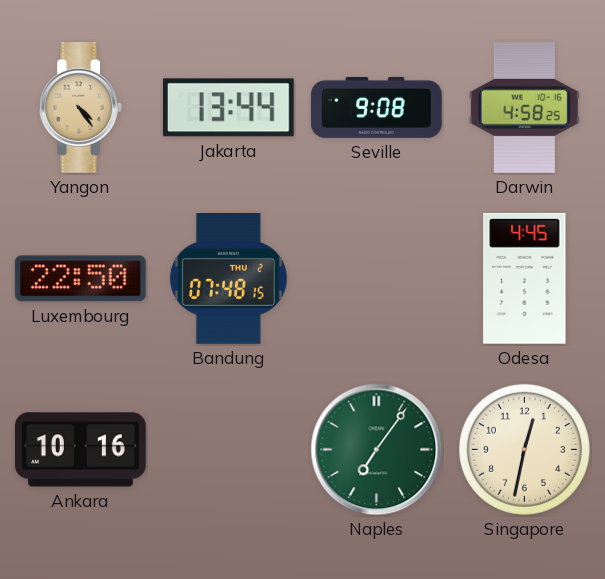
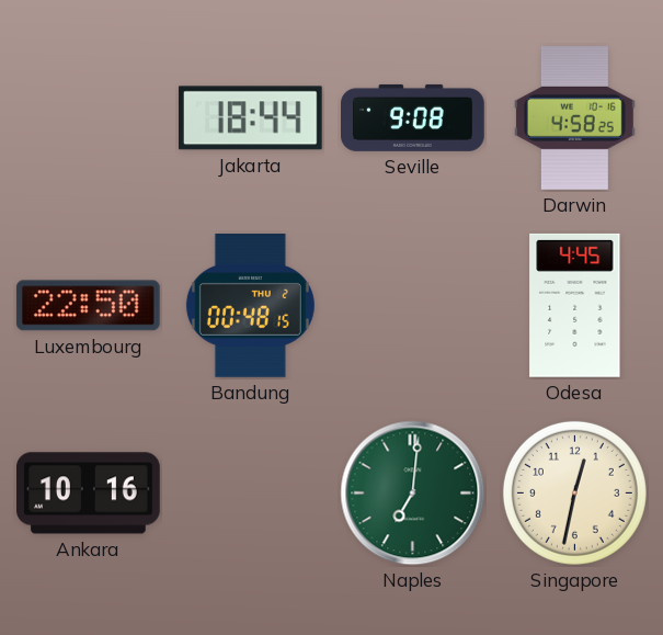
Yangon: 4:24 -> none
Jakarta: 13:44 -> 18:44
Bandung: 07:48 -> 00:48
Naples: 7:06 -> 7:01
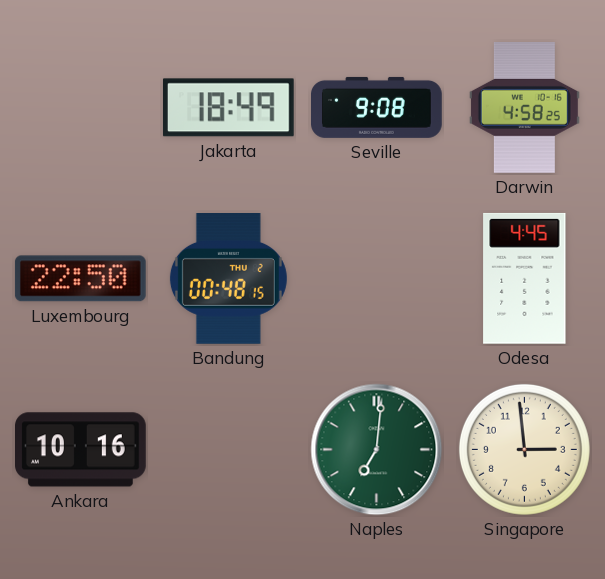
Jakarta: 18:44 -> 18:49
Singapore: 12:32 -> 2:59
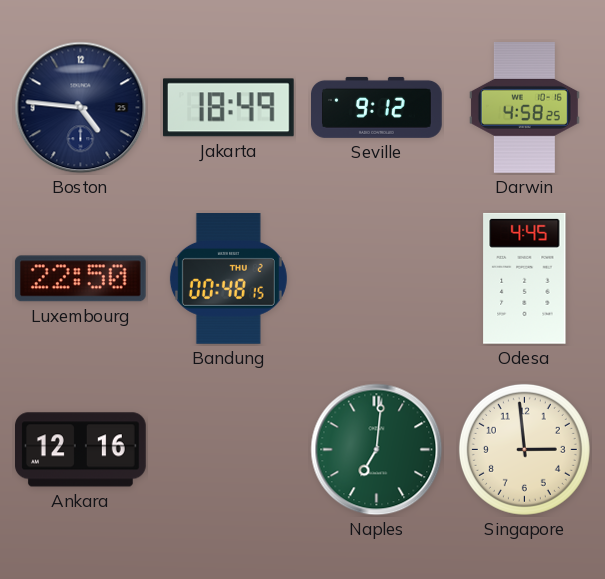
Boston: none -> 4:46
Seville: 9:08 -> 9:12
Ankara: 10:16 -> 12:16
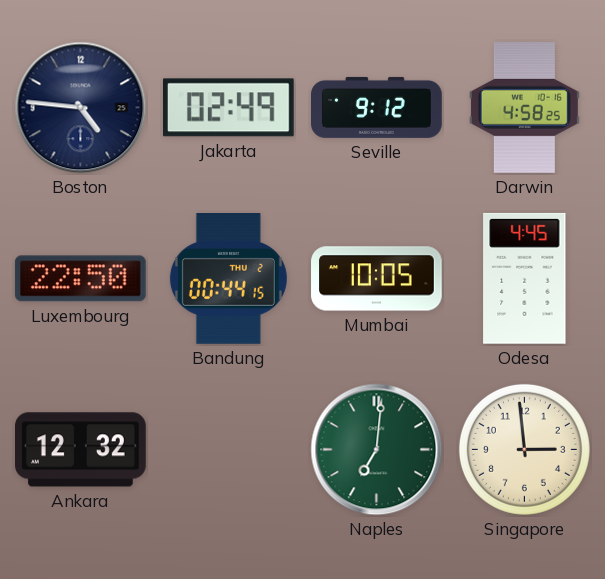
Jakarta: 18:49 -> 02:49
Bandung: 00:48 -> 00:44
Mumbai: none -> 10:05
Ankara: 12:16 -> 12:32
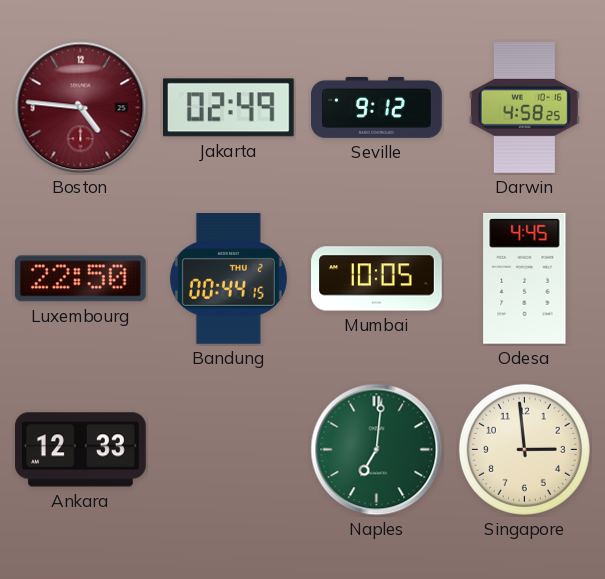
Boston dial: navy -> burgundy
Ankara: 12:32 -> 12:33
